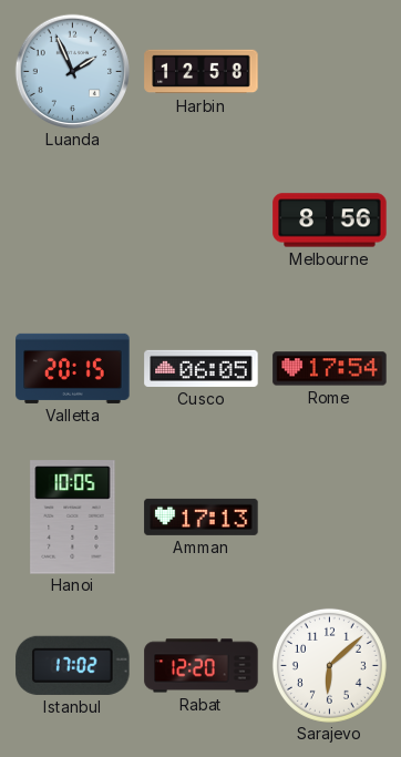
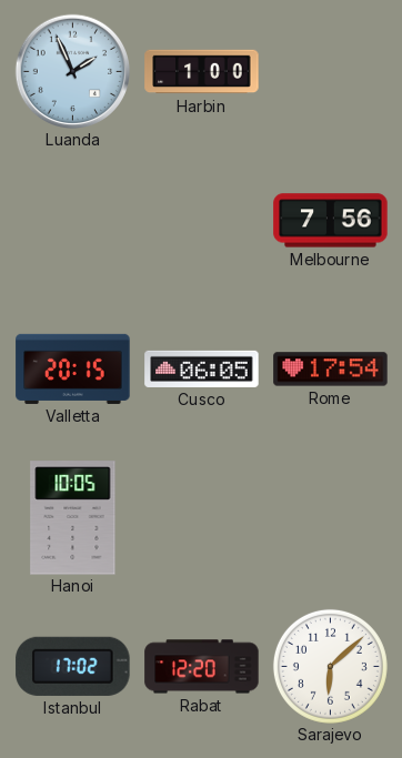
Harbin: 12:58 -> 1:00
Melbourne: 8:56 -> 7:56
Amman: 17:13 -> none
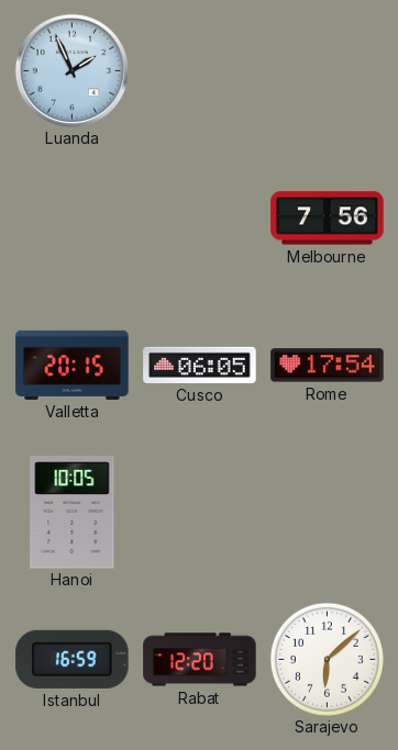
Harbin: 1:00 -> none
Istanbul: 17:02 -> 16:59
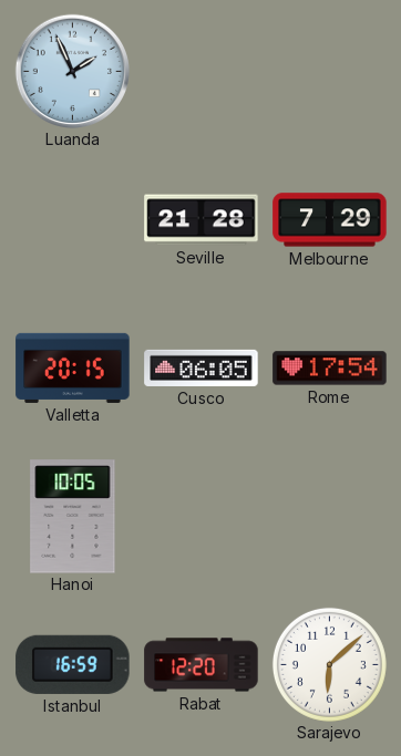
Seville: none -> 21:28
Melbourne: 7:56 -> 7:29
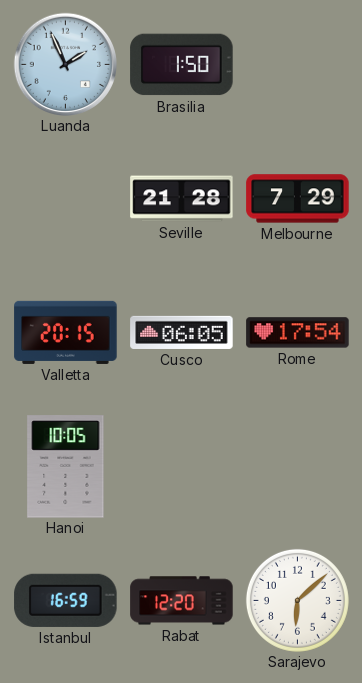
Brasilia: none -> 1:50
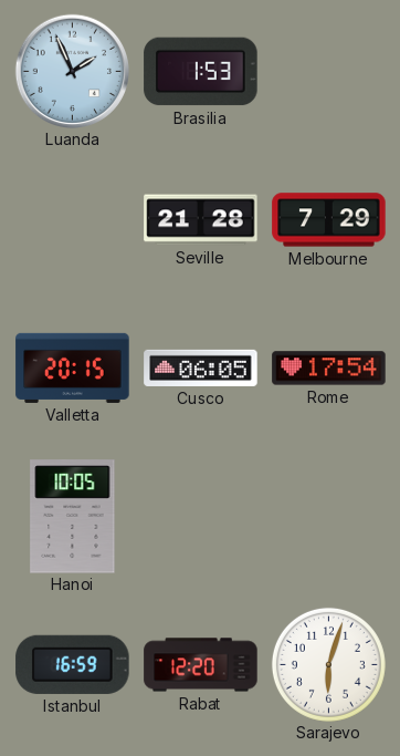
Brasilia: 1:50 -> 1:53
Sarajevo: 6:08 -> 6:03
